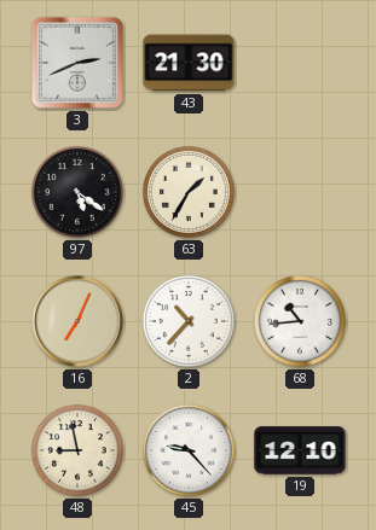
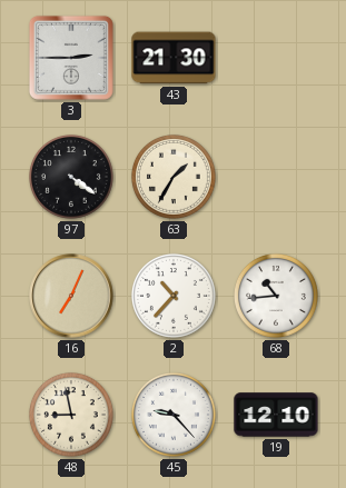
3: 2:41 -> 2:45
97: 5:21 -> 4:21
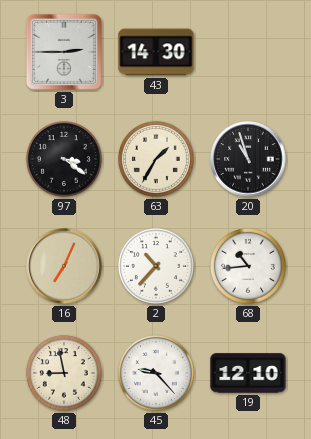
43: 21:30 -> 14:30
97: 4:21 -> 3:21
20: none -> 10:57
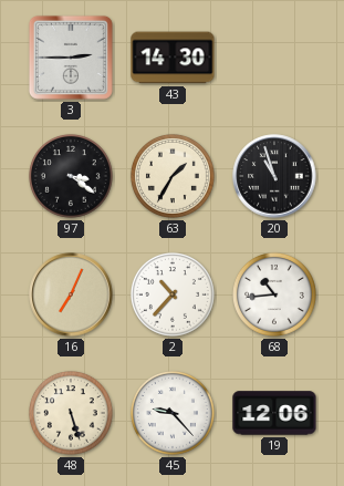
48: 8:58 -> 5:27
19: 12:10 -> 12:06
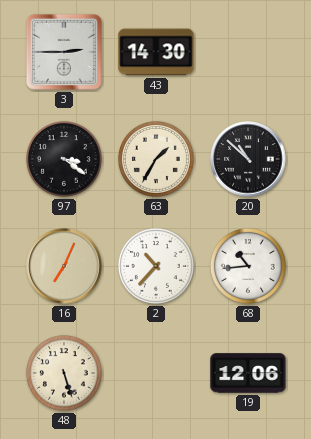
20: 10:57 -> 10:52
45: 9:23 -> none
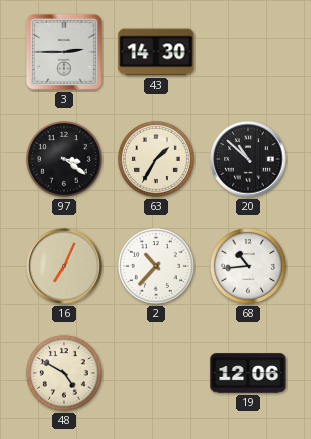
48: 5:27 -> 4:50
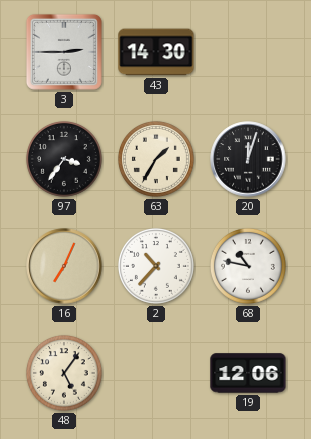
97: 3:21 -> 3:36
20: 10:52 -> 12:03
68: 10:44 -> 10:47
48: 4:50 -> 5:06
